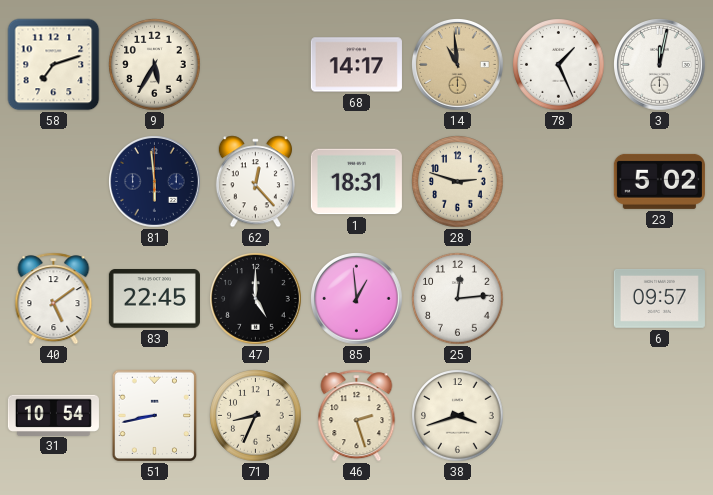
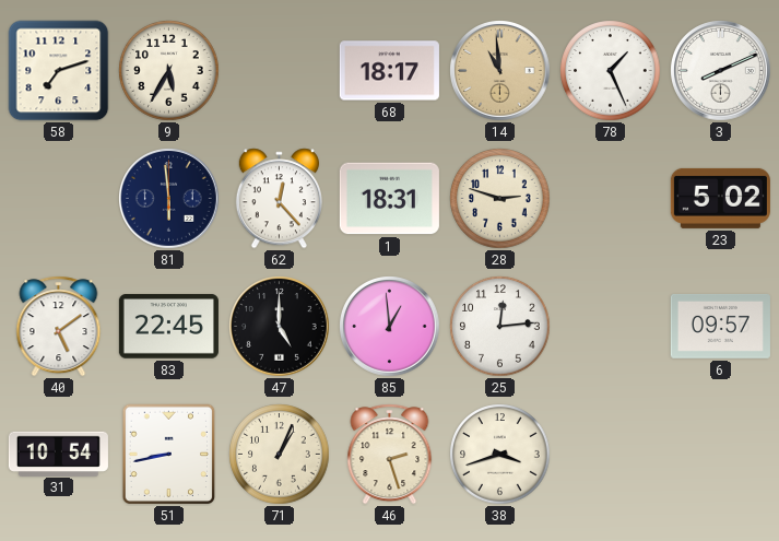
68: 14:17 -> 18:17
3: 12:02 -> 8:11
71: 8:34 -> 1:04
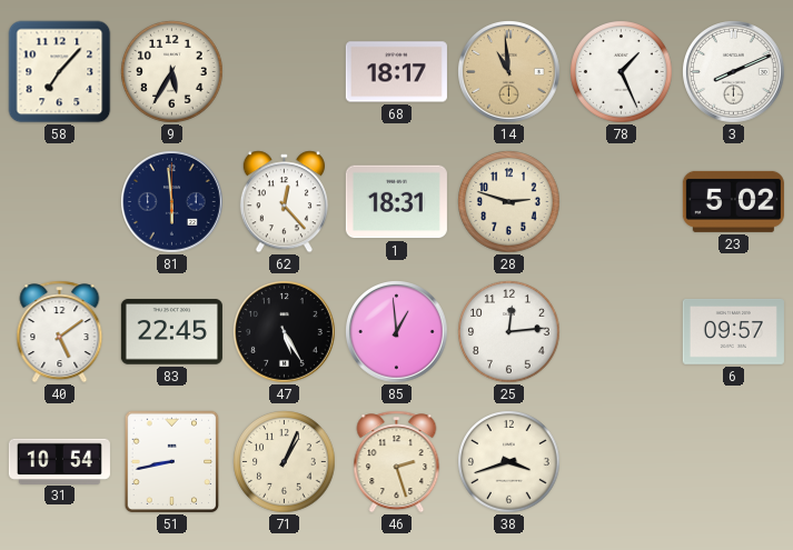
58: 7:12 -> 7:07
47: 5:00 -> 5:25
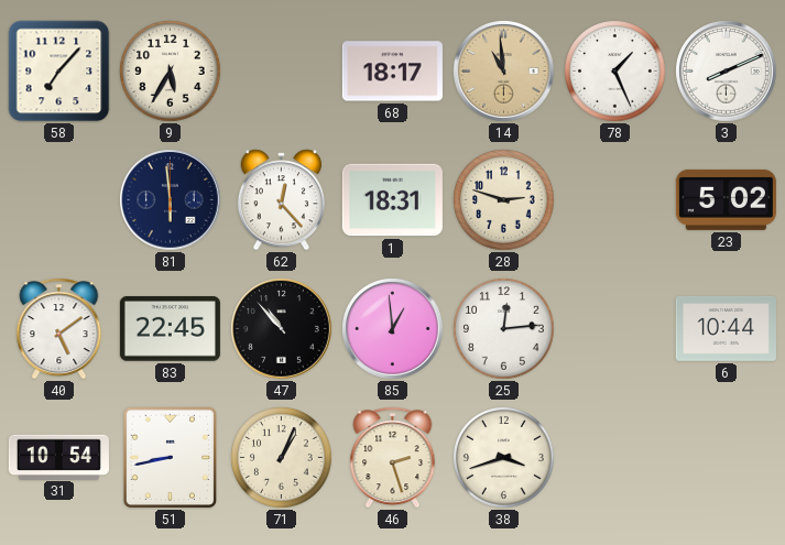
47: 5:25 -> 10:53
6: 09:57 -> 10:44
